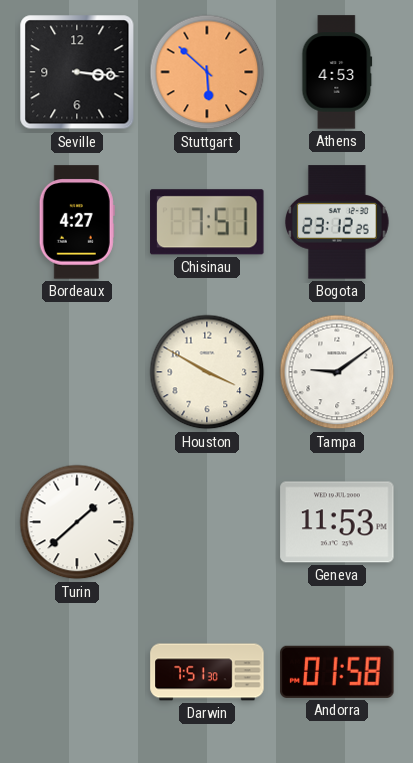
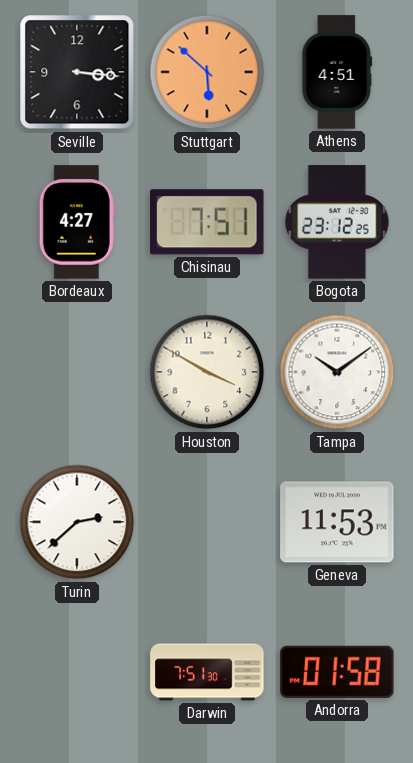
Athens: 4:53 -> 4:51
Tampa: 9:09 -> 10:09
Turin: 1:38 -> 2:38
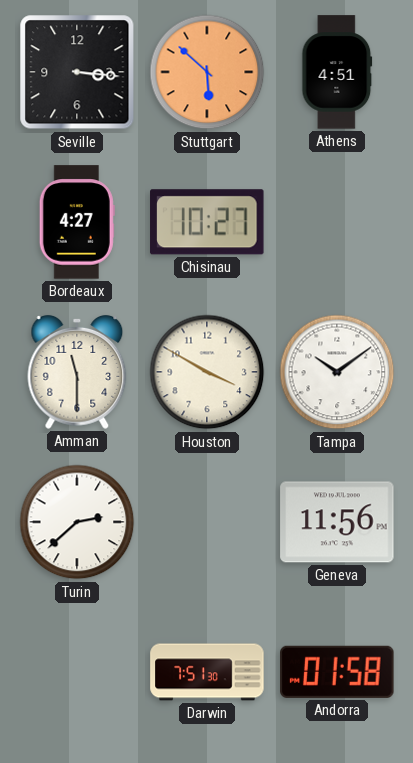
Chisinau: 7:51 -> 10:27
Bogota: 23:12 -> none
Amman: none -> 11:30
Geneva: 11:53 -> 11:56
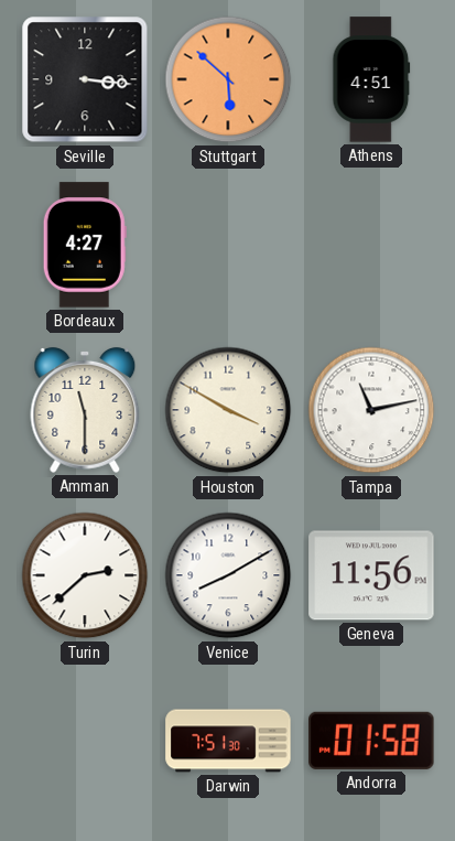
Chisinau: 10:27 -> none
Tampa: 10:09 -> 11:13
Venice: none -> 8:10
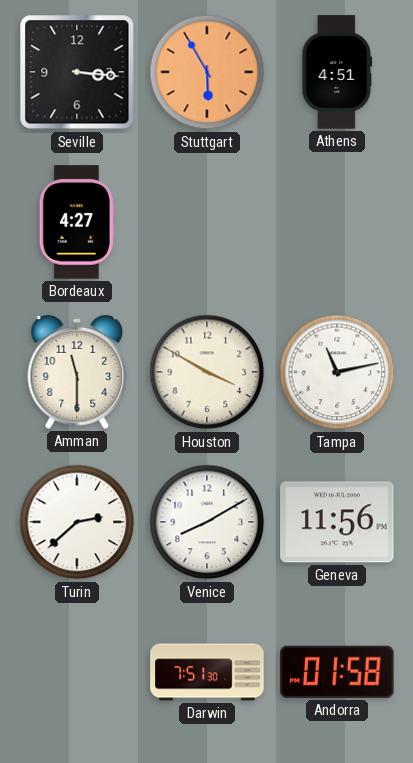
Stuttgart: 5:52 -> 5:55
